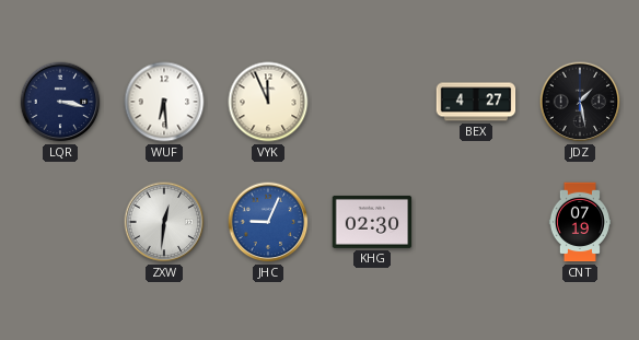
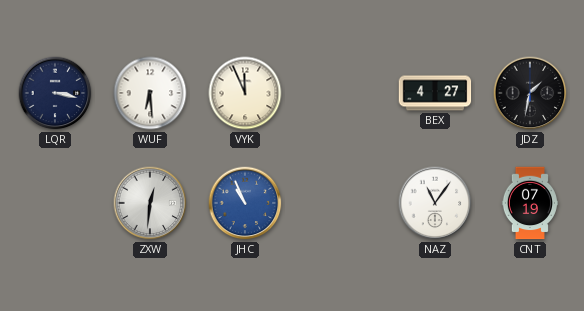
JDZ: 1:28 -> 1:32
JHC: 9:04 -> 10:56
KHG: 02:30 -> none
NAZ: none -> 11:06
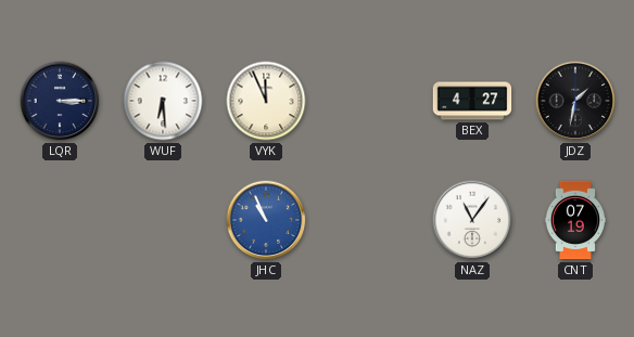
LQR: 3:17 -> 3:15
ZXW: 12:31 -> none
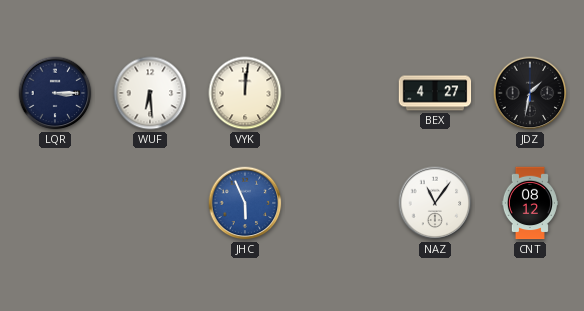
VYK: 11:56 -> 12:01
JHC: 10:56 -> 5:56
CNT: 07:19 -> 08:12
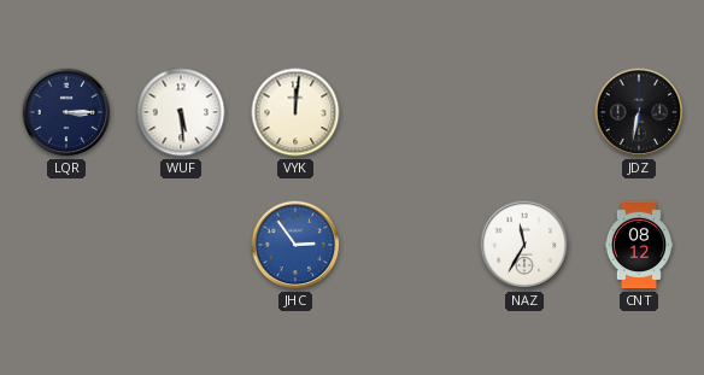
WUF: 6:29 -> 5:29
BEX: 4:27 -> none
JDZ: 1:32 -> 6:32
JHC: 5:56 -> 2:54
NAZ: 11:06 -> 11:35
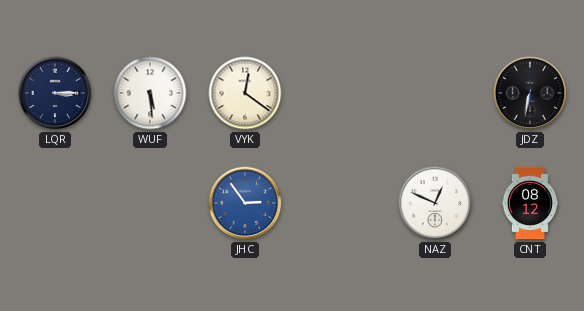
VYK: 12:01 -> 12:21
NAZ: 11:35 -> 12:49
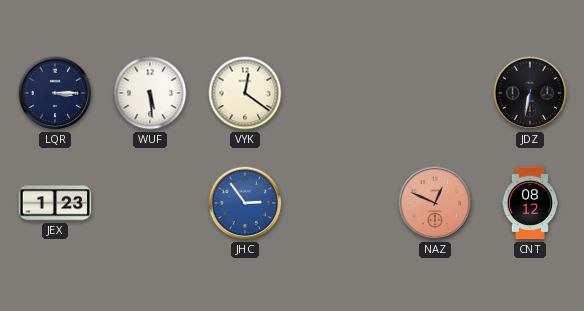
JEX: none -> 1:23
NAZ dial: white -> salmon
